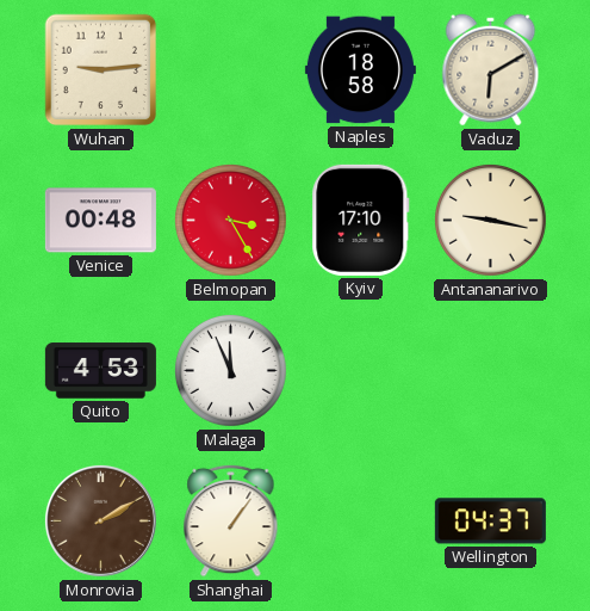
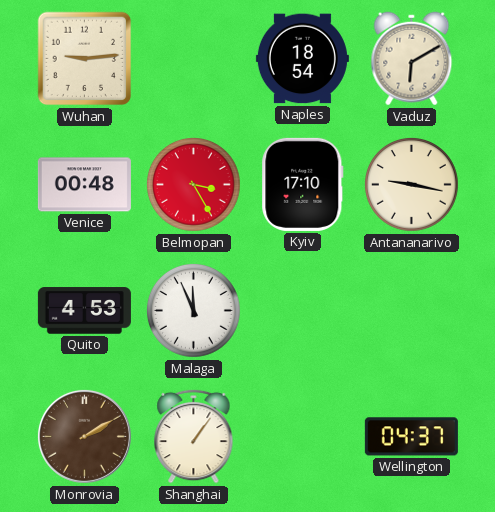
Naples: 18:58 -> 18:54
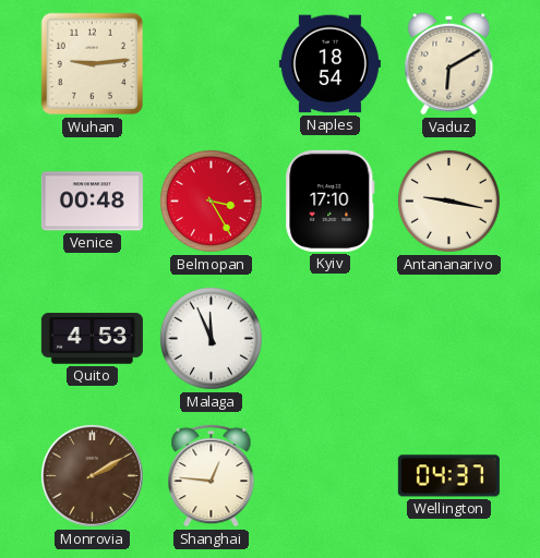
Shanghai: 1:06 -> 12:46
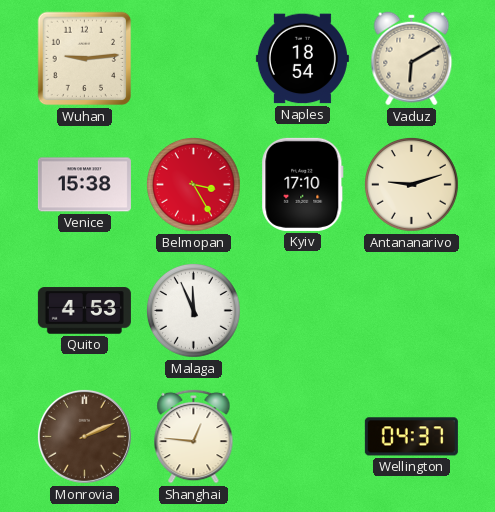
Venice: 00:48 -> 15:38
Antananarivo: 9:17 -> 9:12
Monrovia: 2:10 -> 2:11
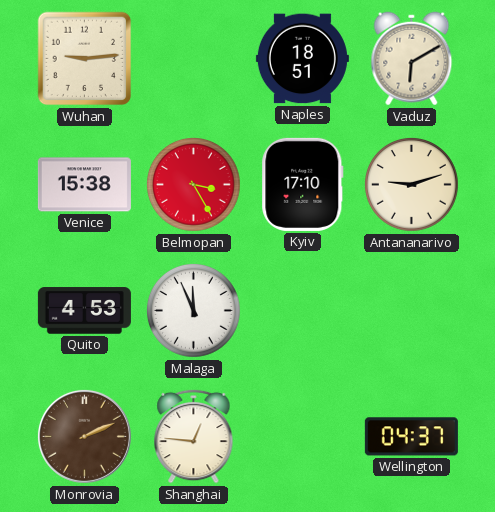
Naples: 18:54 -> 18:51
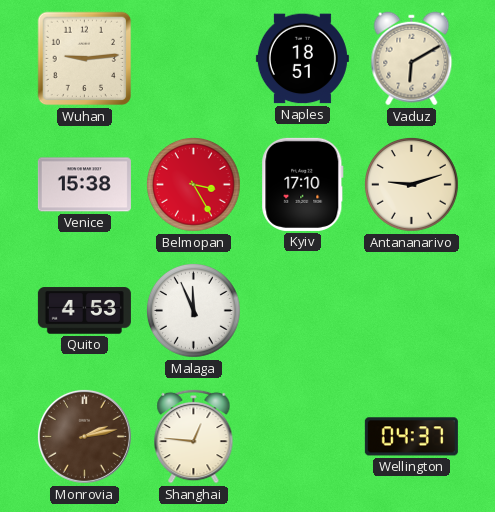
Monrovia: 2:11 -> 2:13
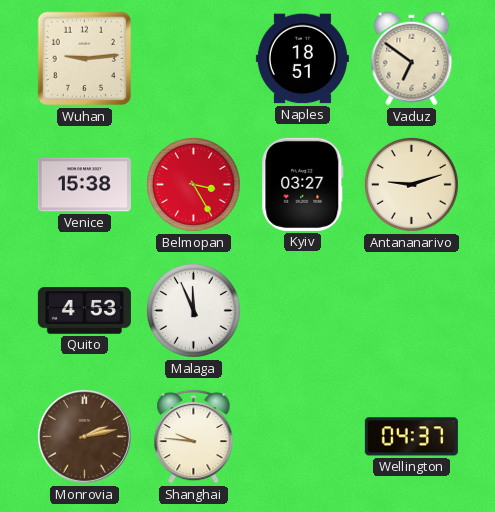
Vaduz: 6:10 -> 6:51
Kyiv: 17:10 -> 03:27
Shanghai: 12:46 -> 9:46
